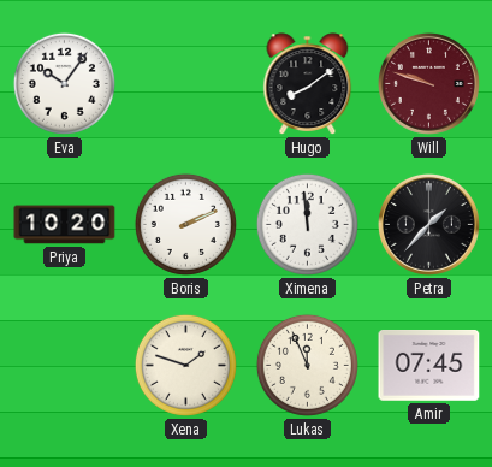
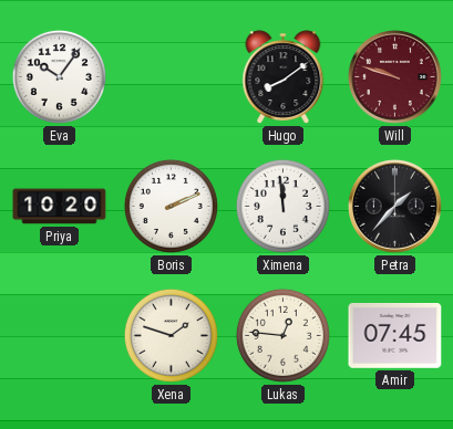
Lukas: 11:56 -> 12:46
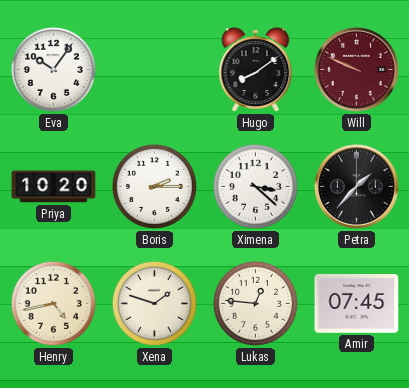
Will: 9:48 -> 9:49
Boris: 2:11 -> 2:15
Ximena: 11:59 -> 3:22
Henry: none -> 4:43
